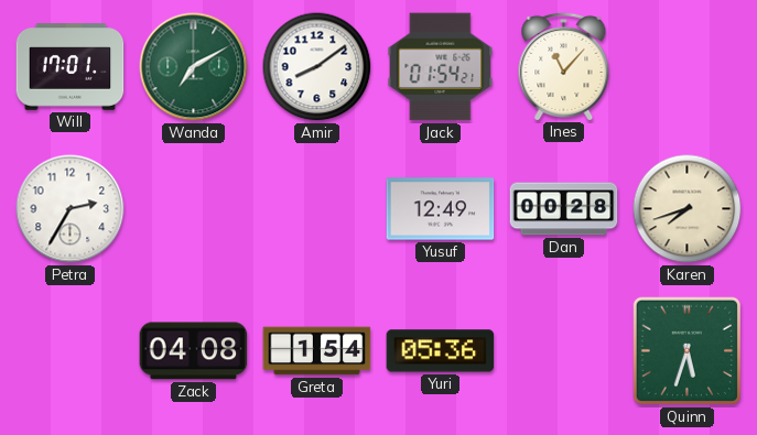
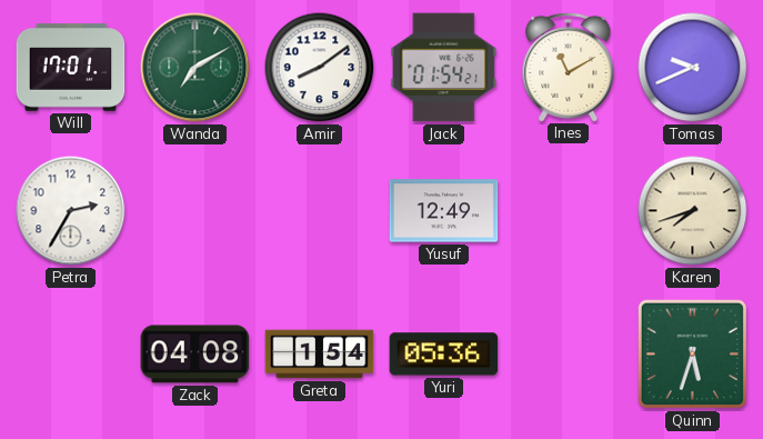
Ines: 11:07 -> 11:10
Tomas: none -> 9:41
Dan: 00:28 -> none
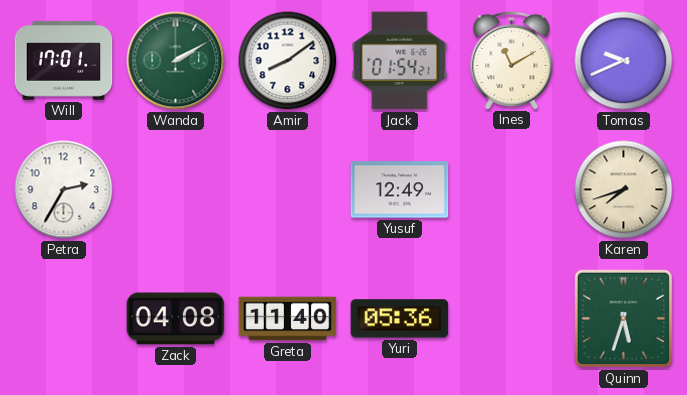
Wanda: 7:10 -> 2:10
Greta: 1:54 -> 11:40
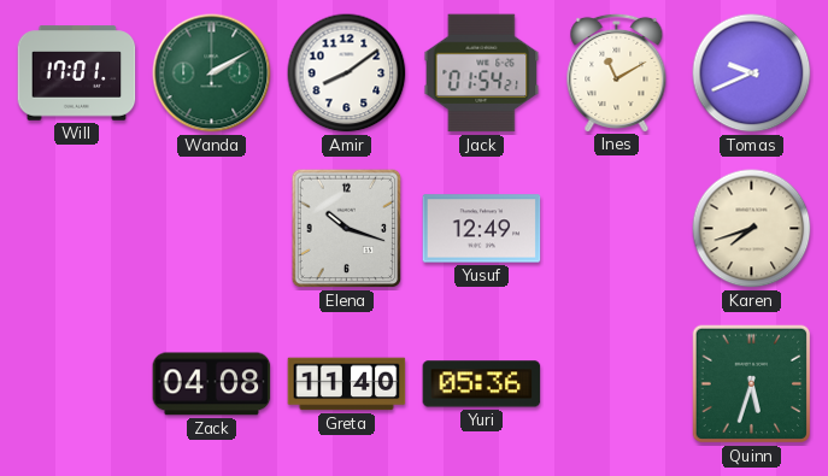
Petra: 2:35 -> none
Elena: none -> 10:18
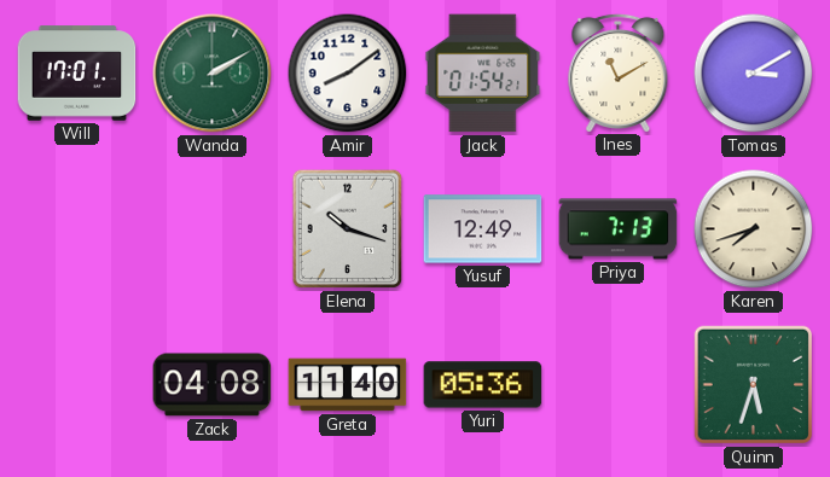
Tomas: 9:41 -> 3:10
Priya: none -> 7:13
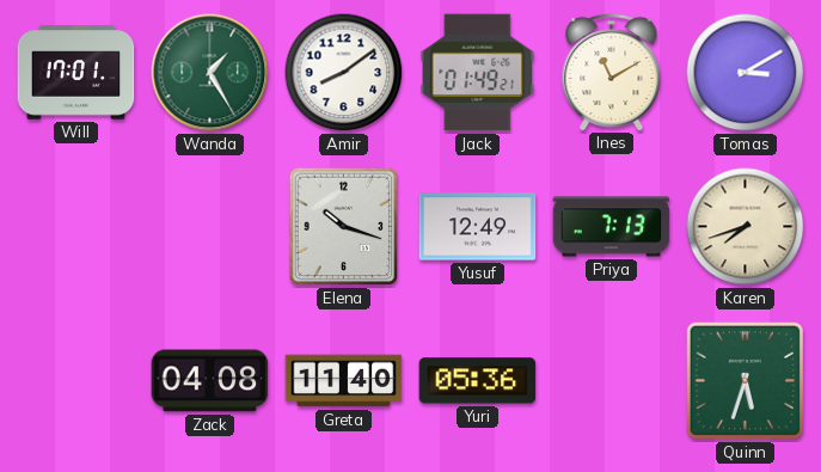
Wanda: 2:10 -> 1:25
Jack: 01:54 -> 01:49
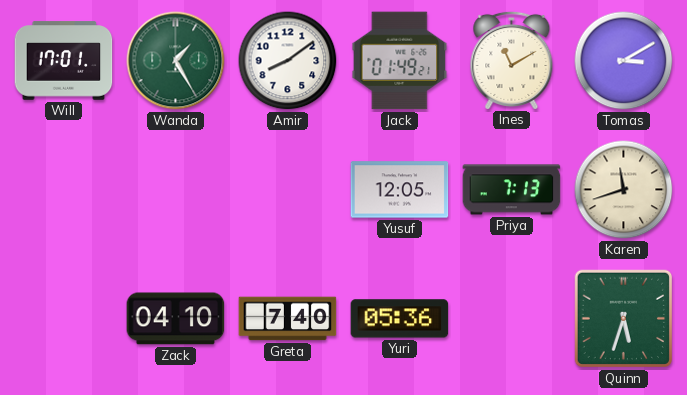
Elena: 10:18 -> none
Yusuf: 12:49 -> 12:05
Karen: 7:42 -> 11:42
Zack: 04:08 -> 04:10
Greta: 11:40 -> 7:40
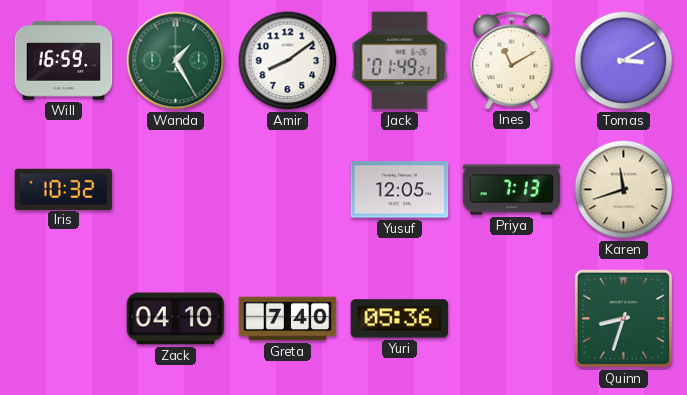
Will: 17:01 -> 16:59
Iris: none -> 10:32
Quinn: 5:33 -> 8:33
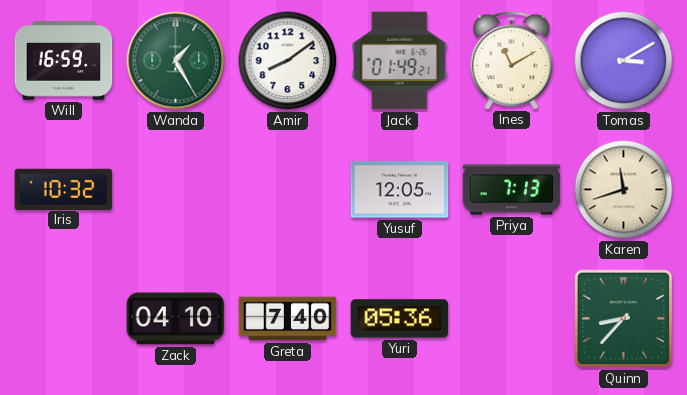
Quinn: 8:33 -> 8:37
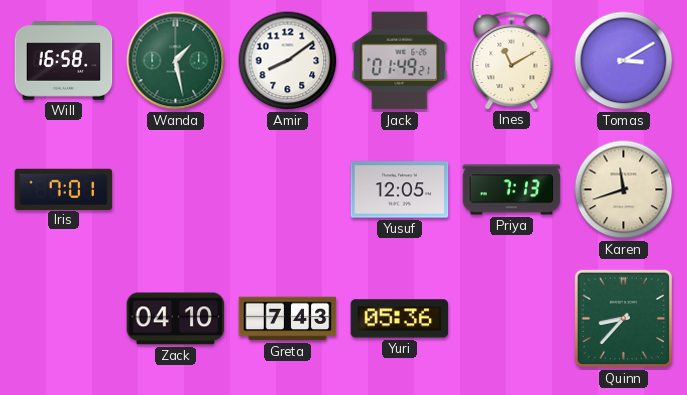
Will: 16:59 -> 16:58
Wanda: 1:25 -> 1:28
Iris: 10:32 -> 7:01
Greta: 7:40 -> 7:43
